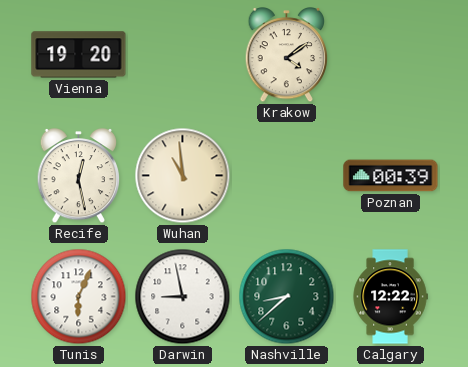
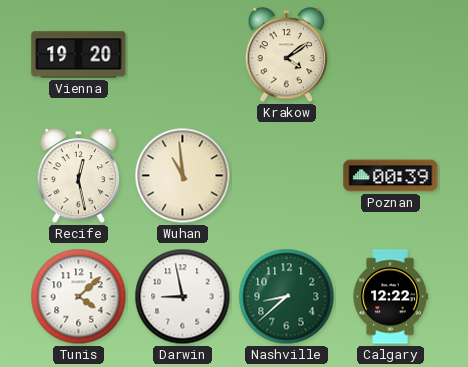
Tunis: 6:04 -> 4:08
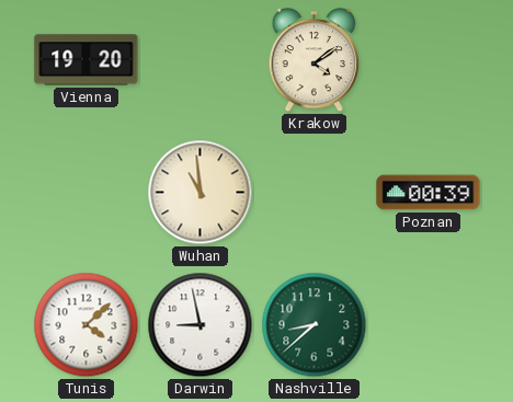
Recife: 12:28 -> none
Calgary: 12:22 -> none
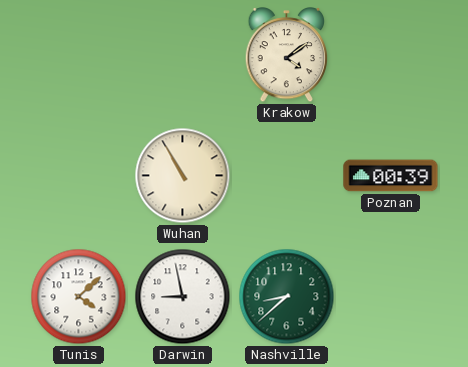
Vienna: 19:20 -> none
Wuhan: 10:59 -> 10:55
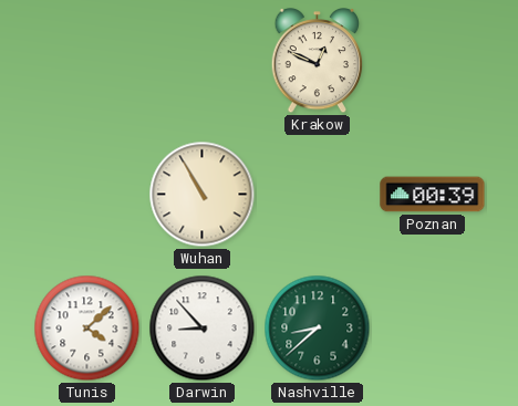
Krakow: 4:09 -> 12:49
Darwin: 8:58 -> 8:53
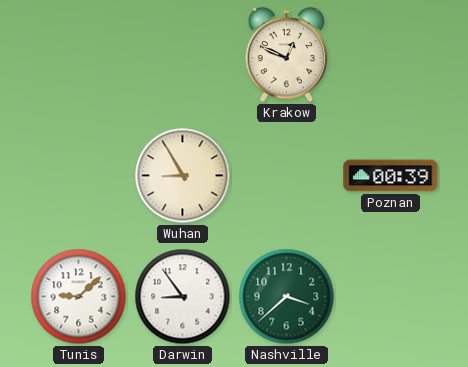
Wuhan: 10:55 -> 8:55
Tunis: 4:08 -> 9:08
Darwin: 8:53 -> 8:54
Nashville: 8:38 -> 3:38
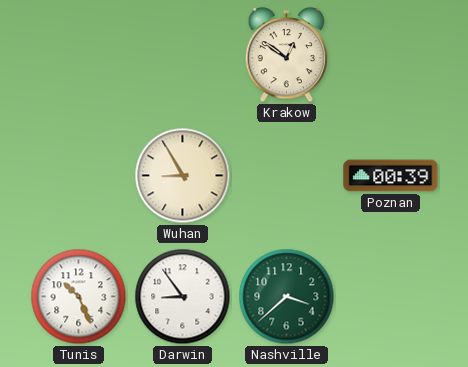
Krakow: 12:49 -> 12:51
Tunis: 9:08 -> 10:26
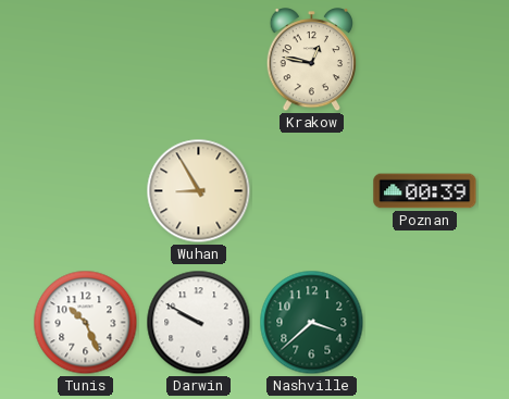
Krakow: 12:51 -> 12:47
Darwin: 8:54 -> 9:50
